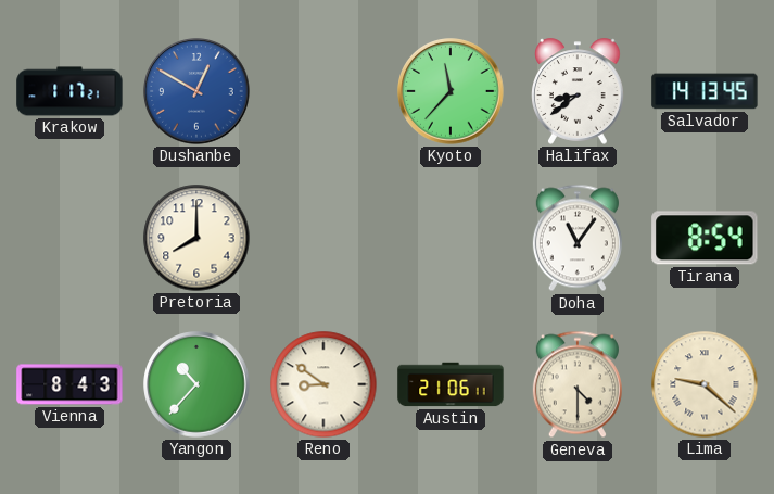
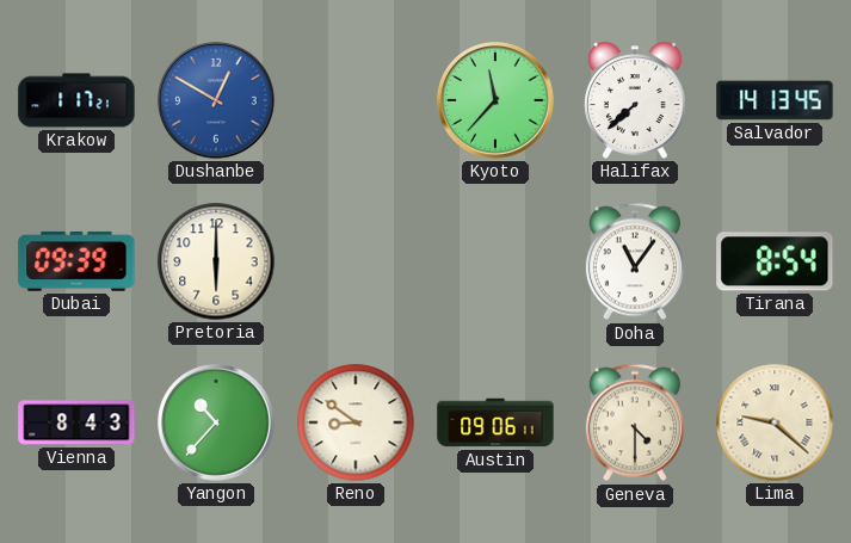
Halifax: 8:39 -> 7:38
Dubai: none -> 09:39
Pretoria: 8:00 -> 6:00
Austin: 21:06 -> 09:06
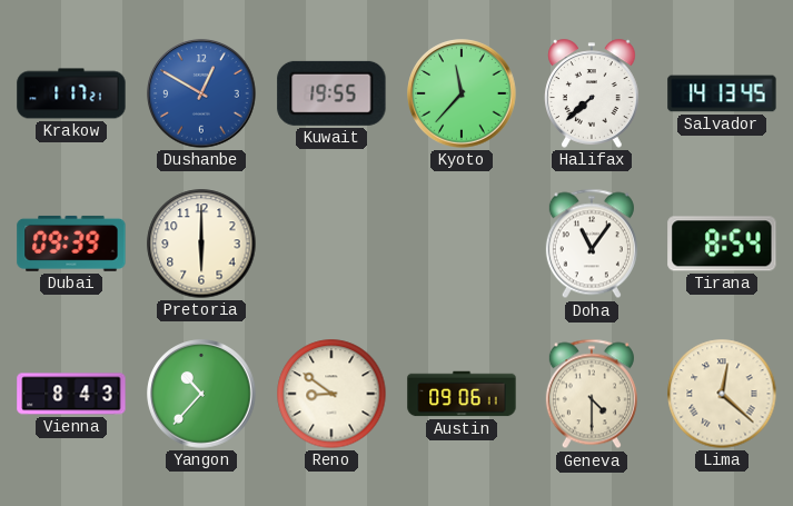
Kuwait: none -> 19:55
Lima: 9:22 -> 12:22
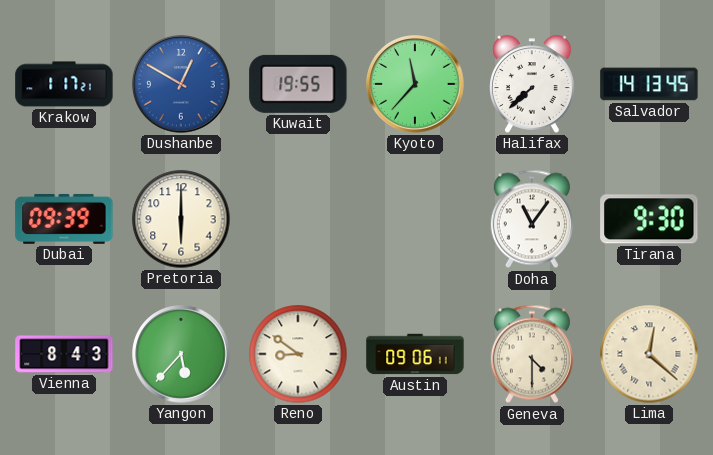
Tirana: 8:54 -> 9:30
Yangon: 10:37 -> 5:37
